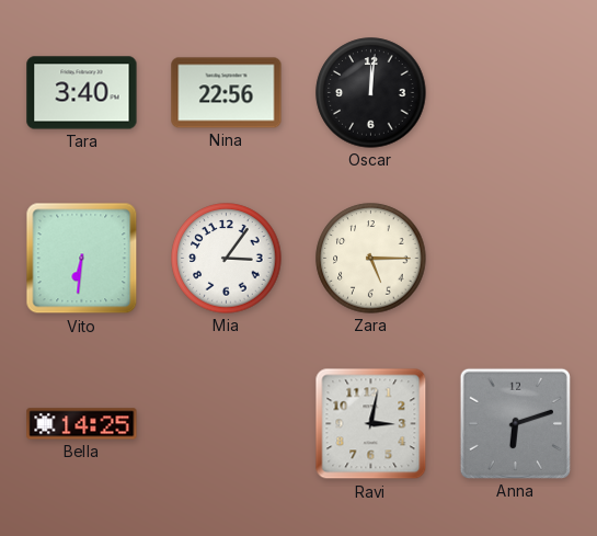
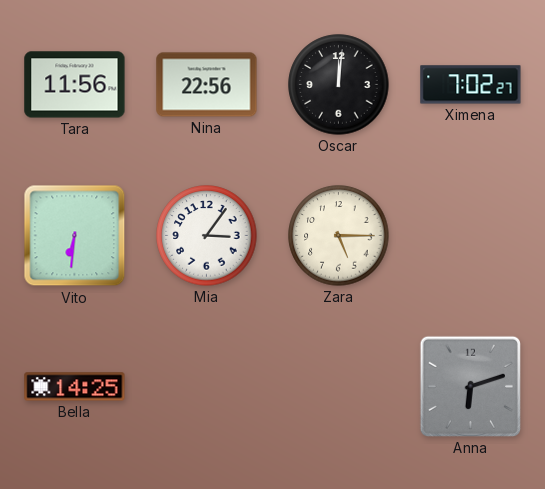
Tara: 3:40 -> 11:56
Ximena: none -> 7:02
Ravi: 3:02 -> none
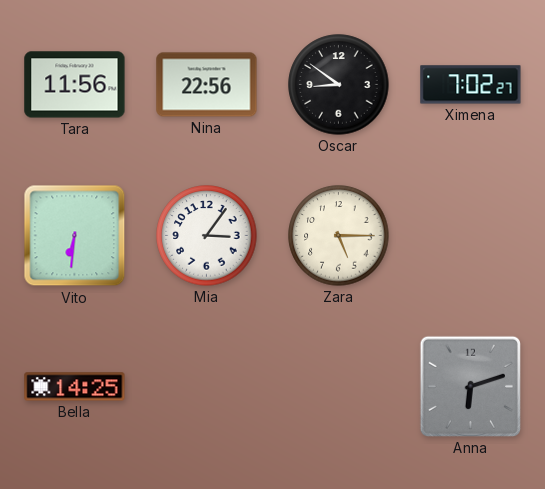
Oscar: 12:01 -> 8:51
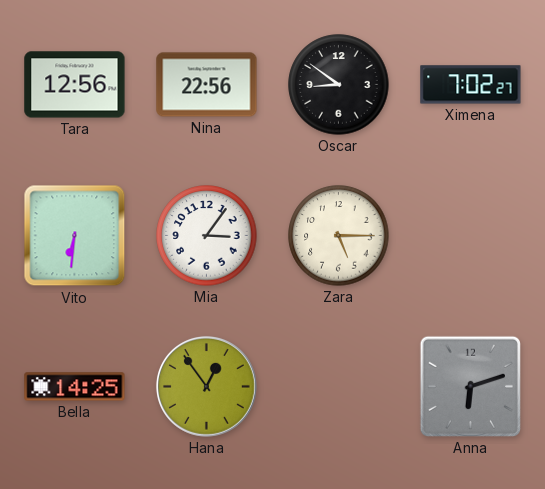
Tara: 11:56 -> 12:56
Hana: none -> 12:54
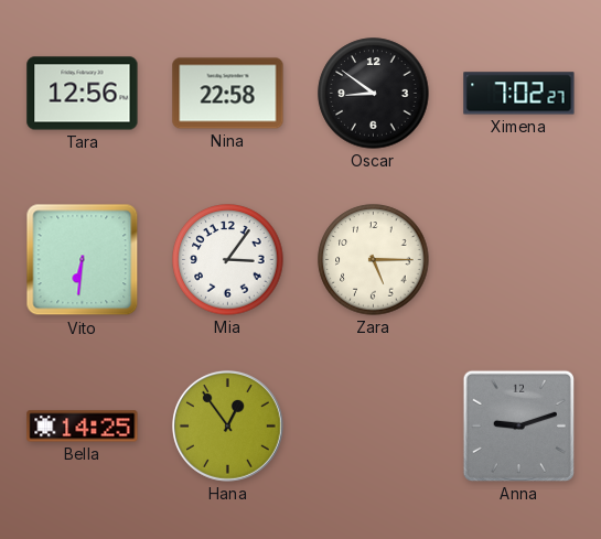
Nina: 22:56 -> 22:58
Anna: 6:12 -> 9:12
